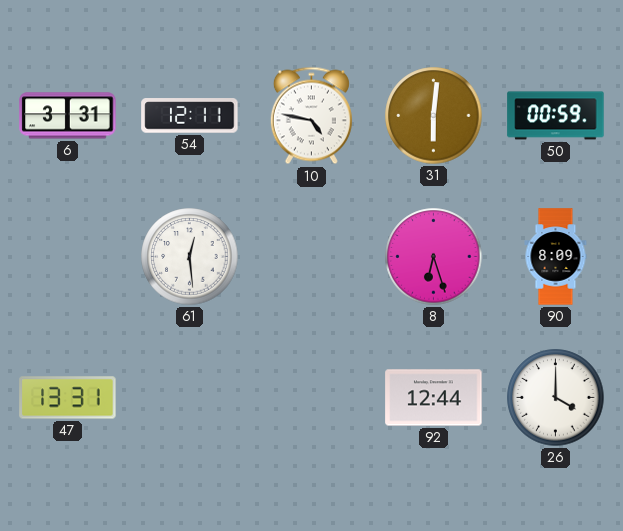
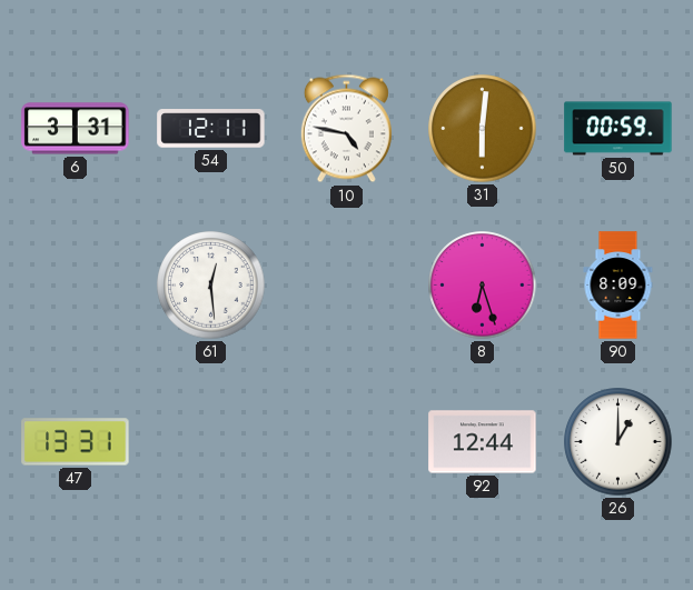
26: 4:00 -> 1:00
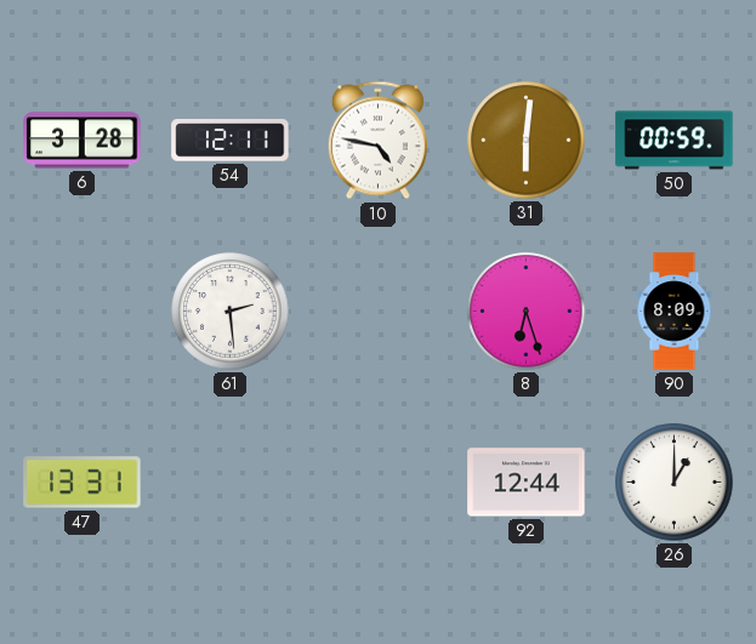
6: 3:31 -> 3:28
61: 12:29 -> 2:29
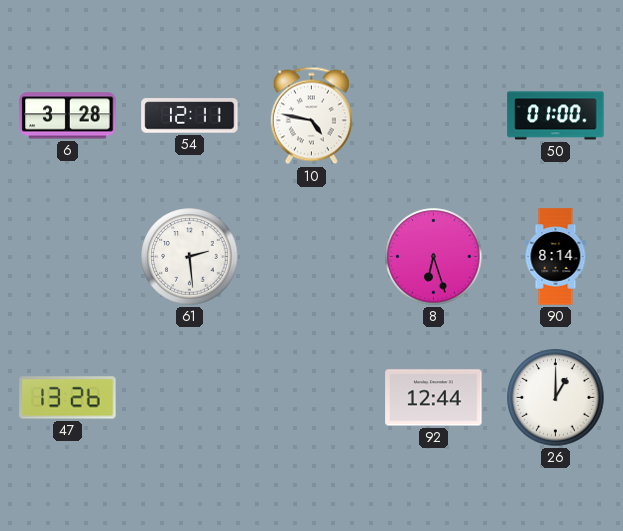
31: 6:01 -> none
50: 00:59 -> 01:00
90: 8:09 -> 8:14
47: 13:31 -> 13:26
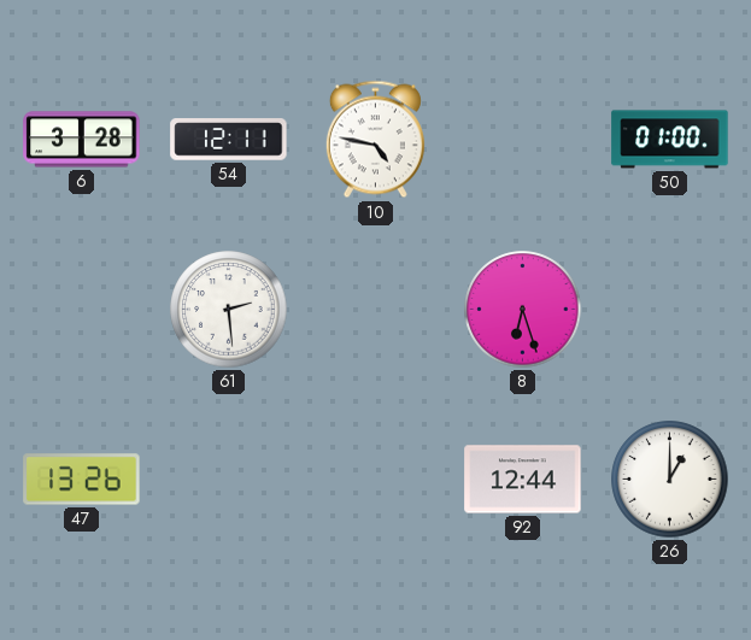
90: 8:14 -> none
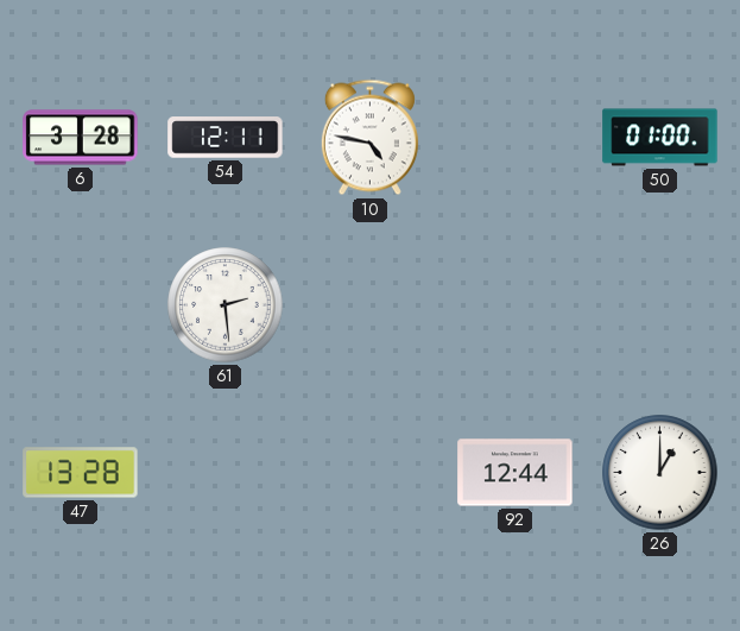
8: 6:27 -> none
47: 13:26 -> 13:28
